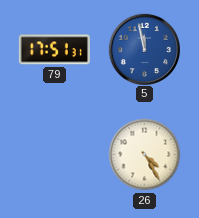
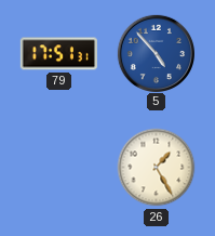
5: 11:58 -> 4:53
26: 4:25 -> 1:25
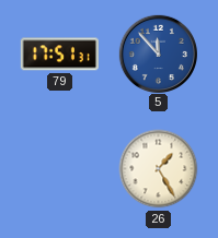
5: 4:53 -> 11:53
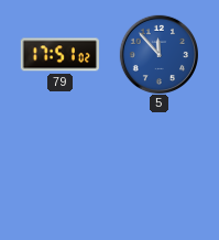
79: 17:51:31 -> 17:51:02
26: 1:25 -> none
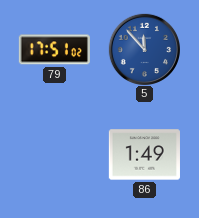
86: none -> 1:49
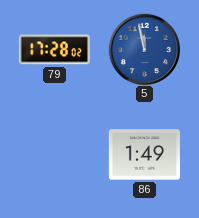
79: 17:51 -> 17:28
5: 11:53 -> 11:58
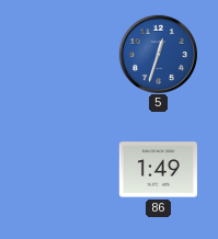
79: 17:28 -> none
5: 11:58 -> 12:33
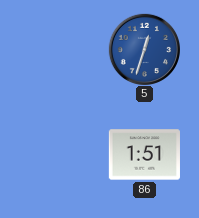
86: 1:49 -> 1:51
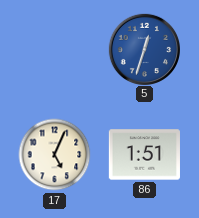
17: none -> 5:04
